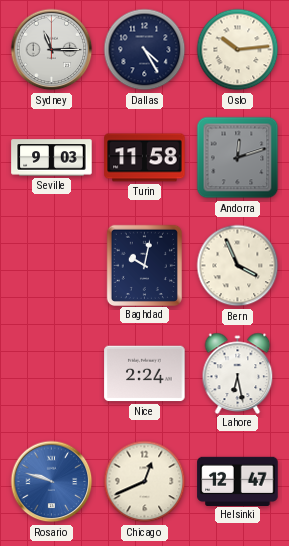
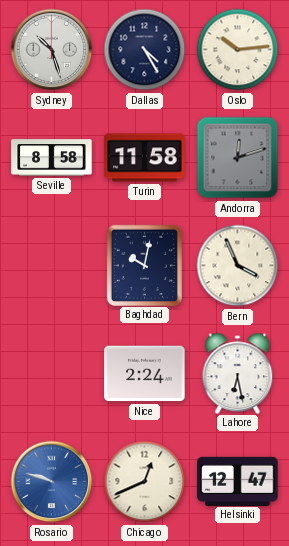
Sydney: 11:15 -> 10:27
Seville: 9:03 -> 8:58
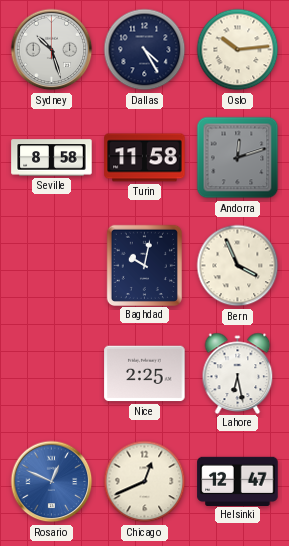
Nice: 2:24 -> 2:25
Rosario: 9:48 -> 12:49
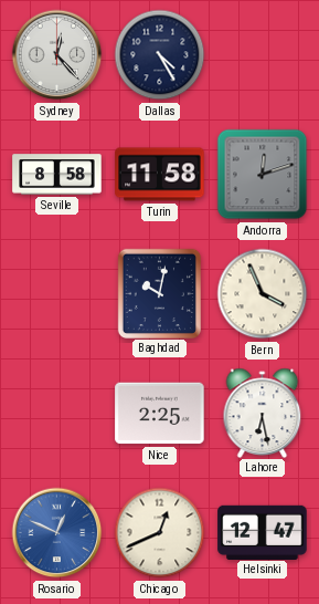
Sydney: 10:27 -> 12:23
Oslo: 10:14 -> none
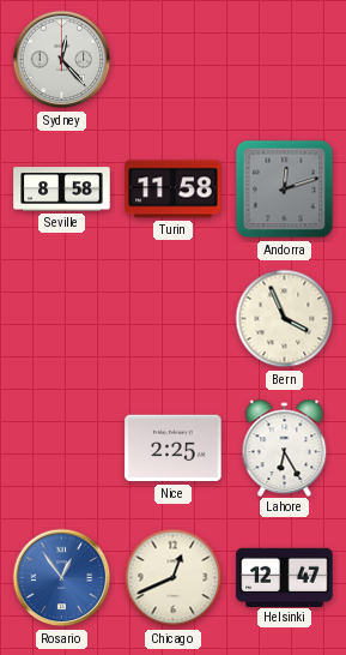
Dallas: 4:25 -> none
Baghdad: 10:02 -> none
Lahore: 6:28 -> 6:25
Rosario: 12:49 -> 12:54
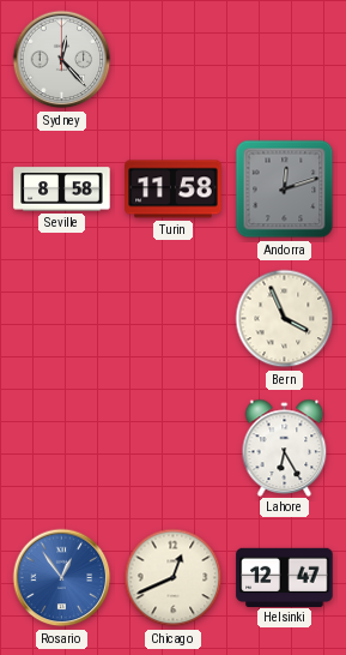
Nice: 2:25 -> none
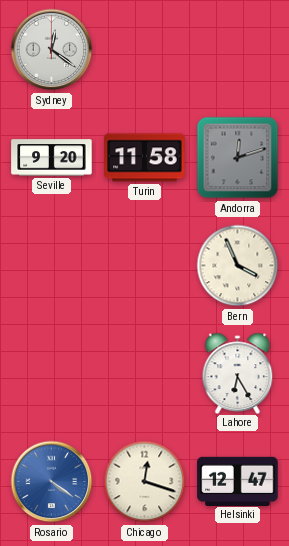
Sydney: 12:23 -> 12:21
Seville: 8:58 -> 9:20
Rosario: 12:54 -> 4:21
Chicago: 12:41 -> 12:18
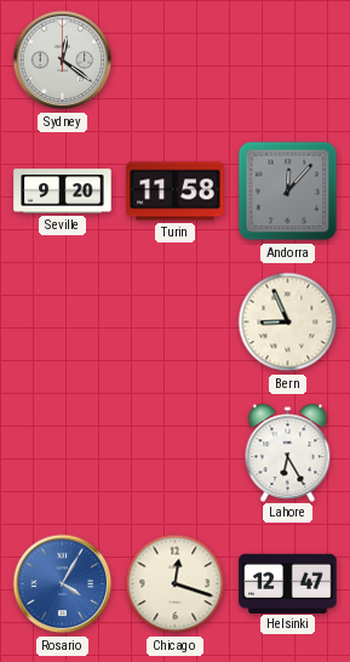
Andorra: 12:12 -> 12:07
Bern: 3:56 -> 8:56
Rosario: 4:21 -> 4:05
